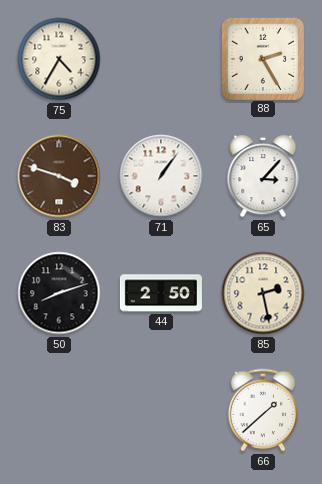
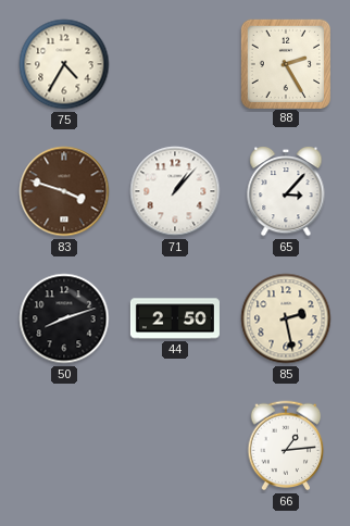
71: 1:06 -> 1:07
66: 1:38 -> 1:14
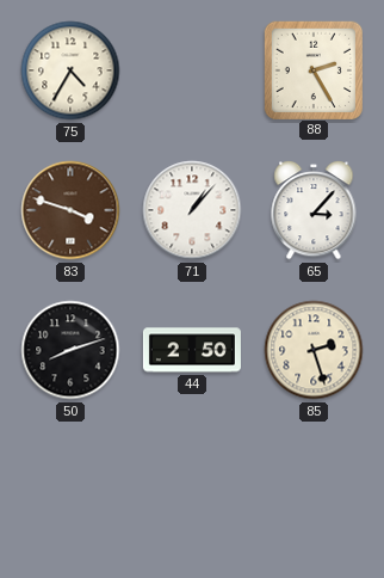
85: 2:28 -> 2:27
66: 1:14 -> none
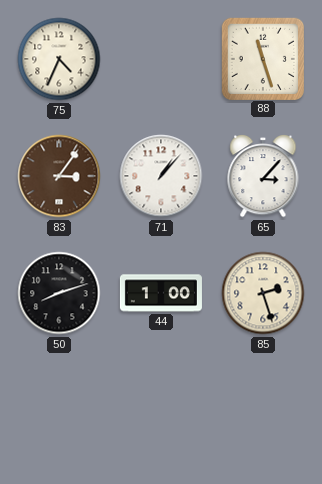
75: 4:35 -> 4:34
88: 2:25 -> 11:27
83: 3:48 -> 3:06
44: 2:50 -> 1:00
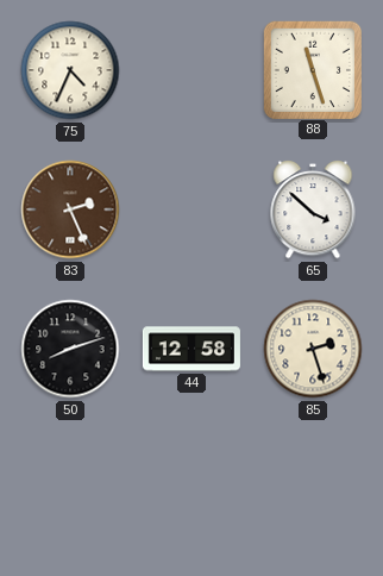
83: 3:06 -> 2:26
71: 1:07 -> none
65: 3:07 -> 3:52
44: 1:00 -> 12:58
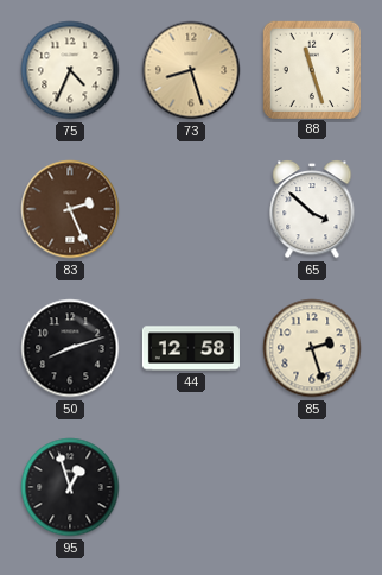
73: none -> 8:27
95: none -> 12:57
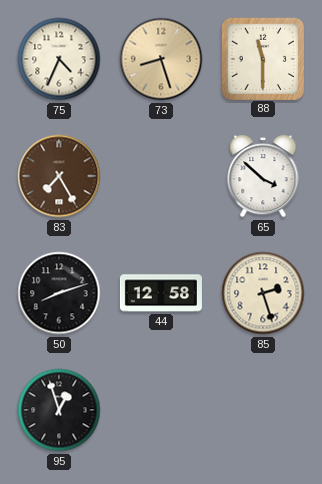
88: 11:27 -> 11:30
83: 2:26 -> 7:25
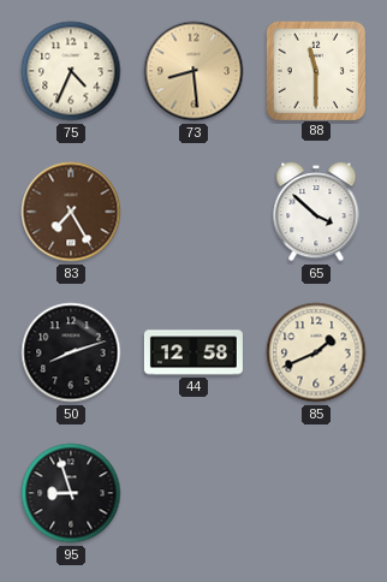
73: 8:27 -> 8:29
85: 2:27 -> 1:41
95: 12:57 -> 8:57
